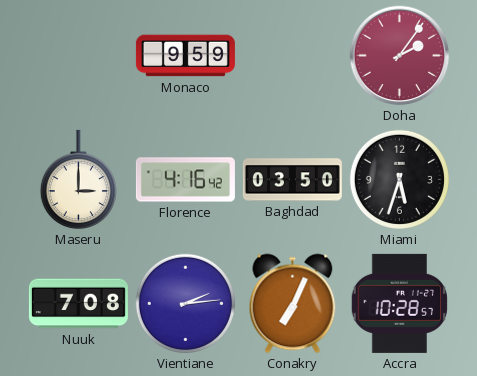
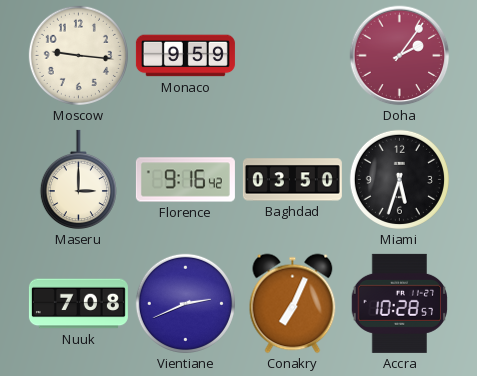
Moscow: none -> 9:16
Florence: 4:16 -> 9:16
Vientiane: 2:14 -> 2:41
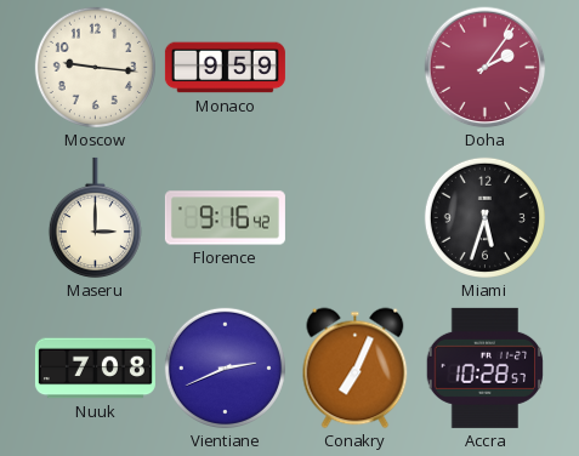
Baghdad: 03:50 -> none
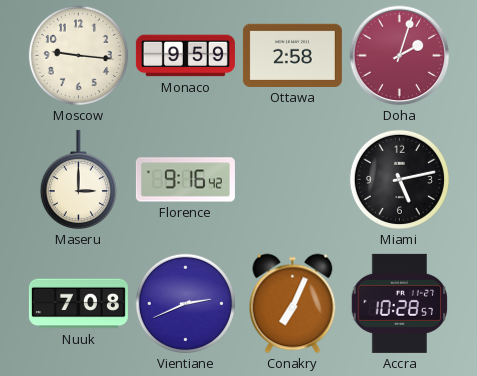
Ottawa: none -> 2:58
Doha: 2:06 -> 2:03
Miami: 5:33 -> 5:13
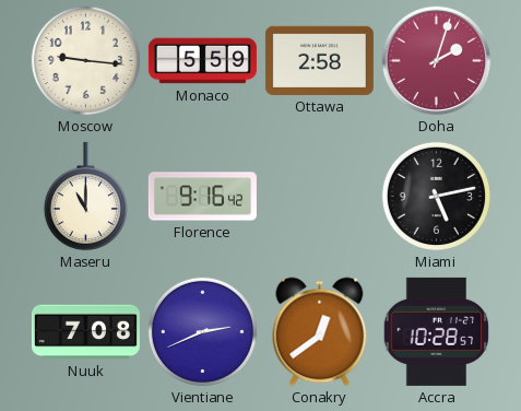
Monaco: 9:59 -> 5:59
Maseru: 3:00 -> 11:00
Conakry: 7:04 -> 12:39
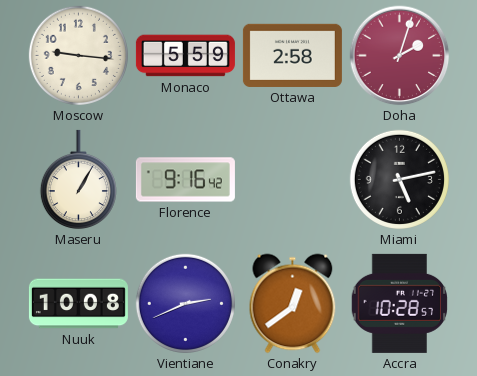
Maseru: 11:00 -> 1:05
Nuuk: 7:08 -> 10:08
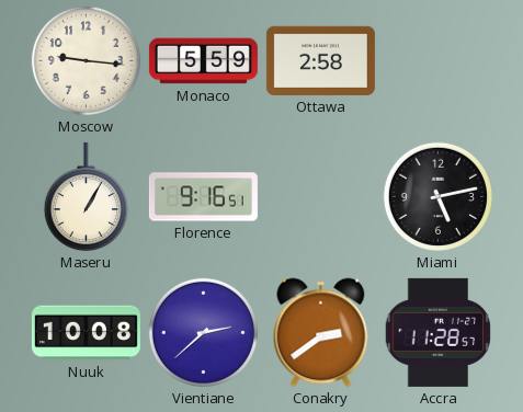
Doha: 2:03 -> none
Florence: 9:16:42 -> 9:16:51
Vientiane: 2:41 -> 2:38
Conakry: 12:39 -> 2:39
Accra: 10:28 -> 11:28
